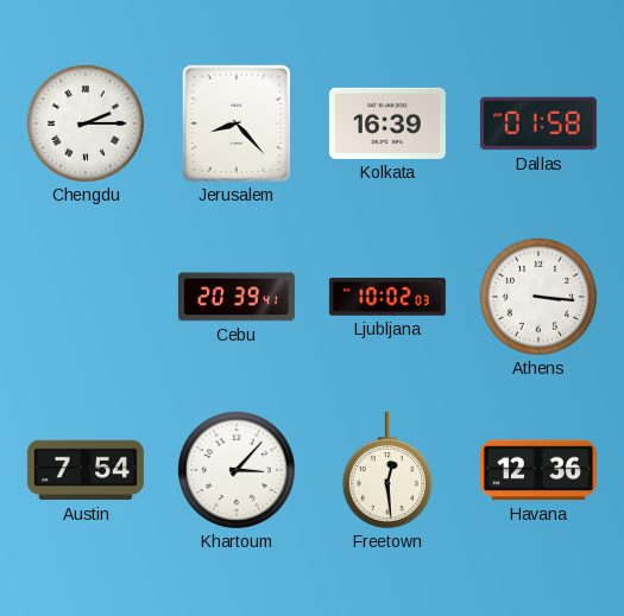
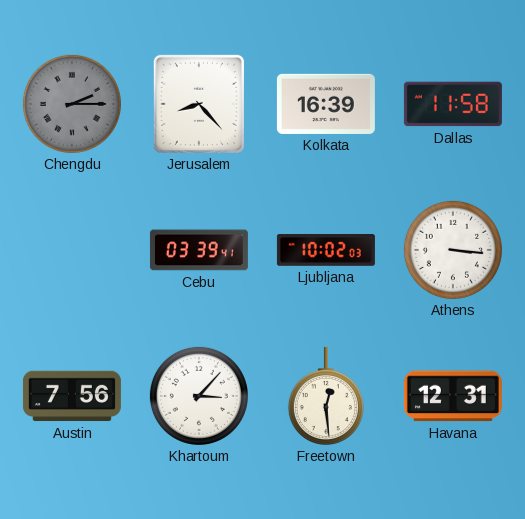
Chengdu dial: white -> grey
Dallas: 01:58 -> 11:58
Cebu: 20:39 -> 03:39
Austin: 7:54 -> 7:56
Havana: 12:36 -> 12:31
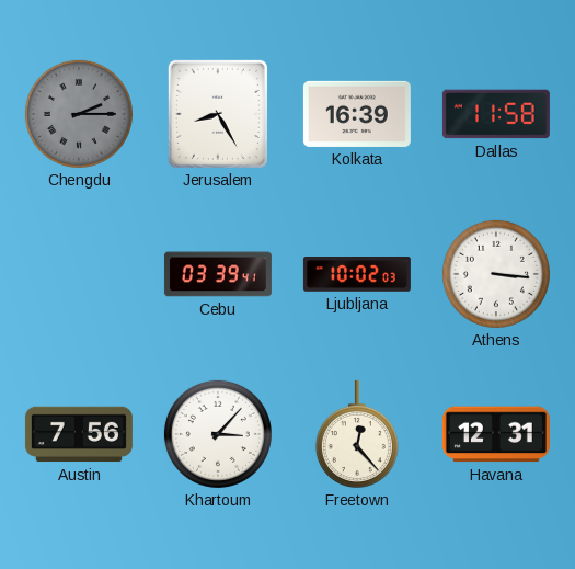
Jerusalem: 8:23 -> 8:25
Freetown: 12:29 -> 12:23
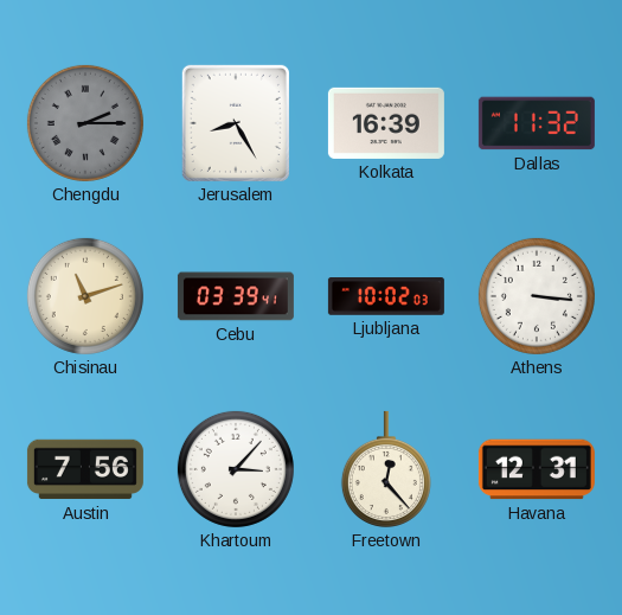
Dallas: 11:58 -> 11:32
Chisinau: none -> 11:12
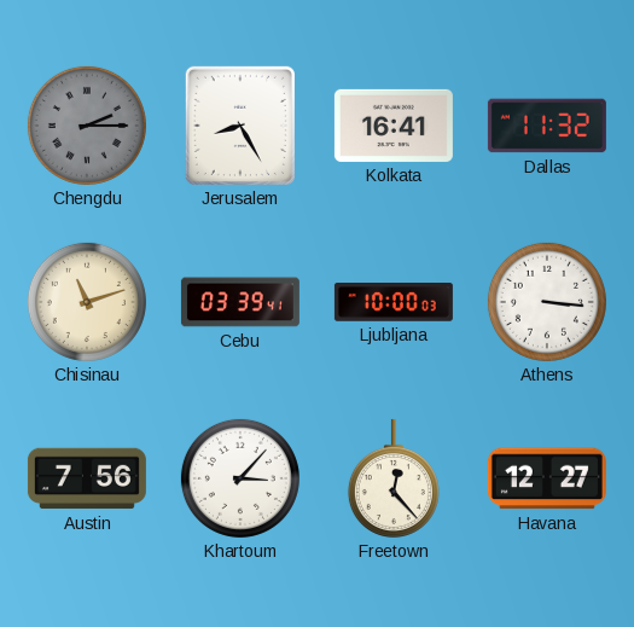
Kolkata: 16:39 -> 16:41
Ljubljana: 10:02 -> 10:00
Havana: 12:31 -> 12:27
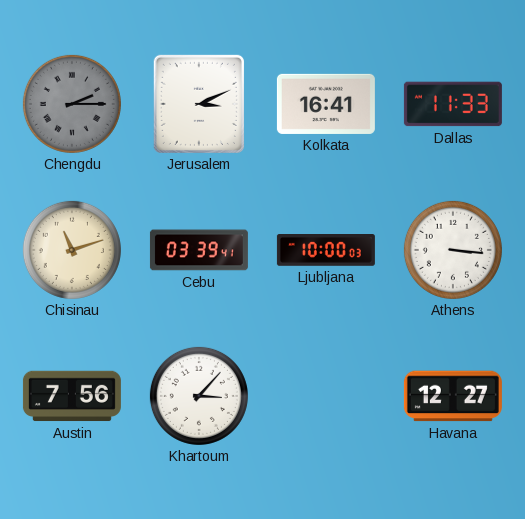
Jerusalem: 8:25 -> 3:11
Dallas: 11:32 -> 11:33
Freetown: 12:23 -> none
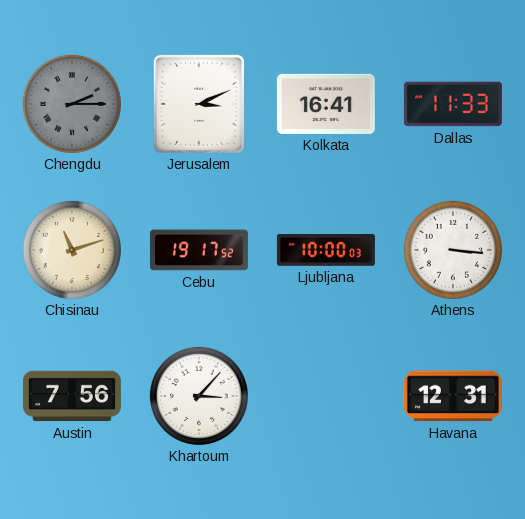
Cebu: 03:39 -> 19:17
Havana: 12:27 -> 12:31
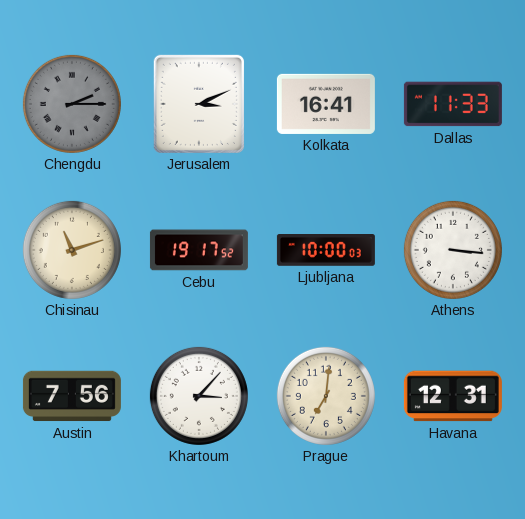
Prague: none -> 7:01
